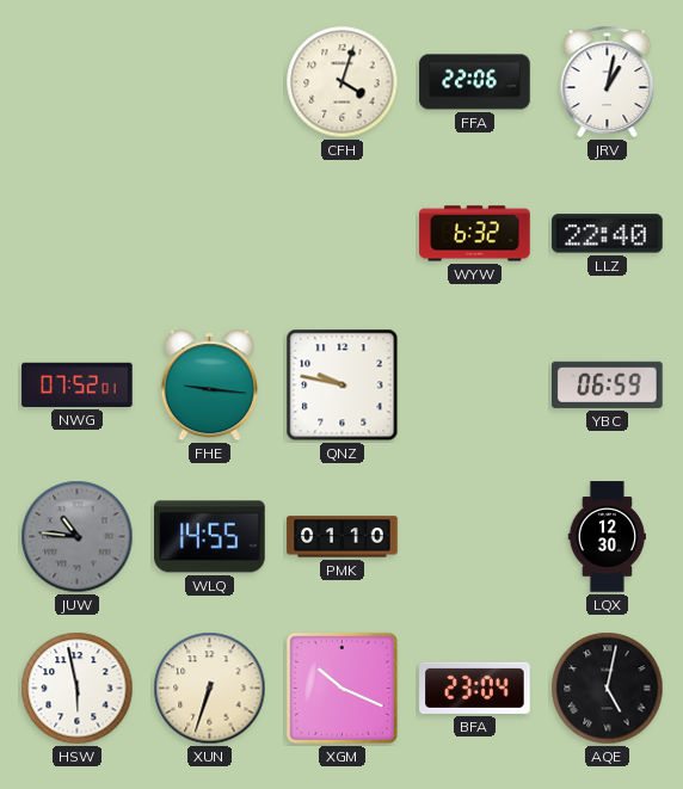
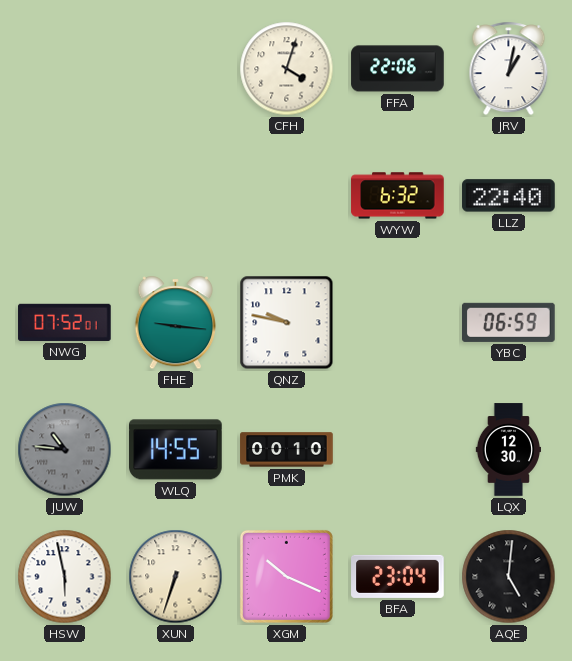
PMK: 01:10 -> 00:10
AQE: 5:02 -> 5:01
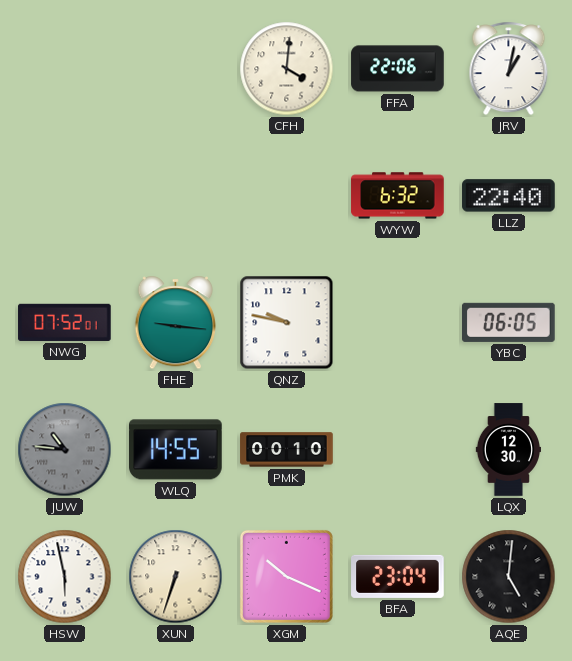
CFH: 4:03 -> 4:01
YBC: 06:59 -> 06:05
